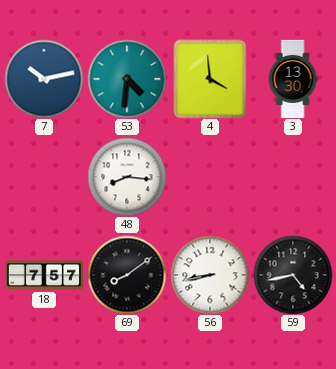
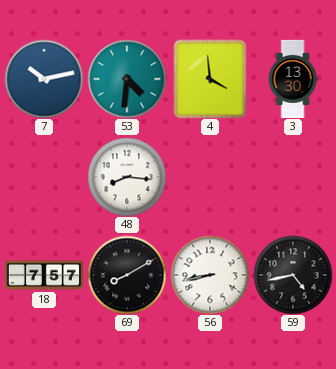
69: 8:09 -> 8:10
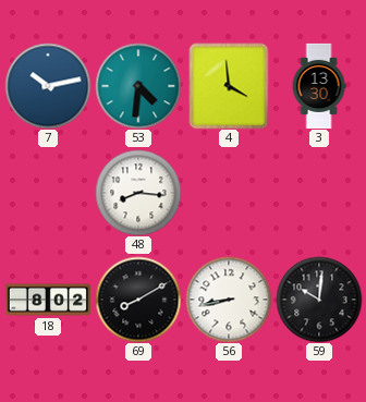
18: 7:57 -> 8:02
59: 4:43 -> 10:01
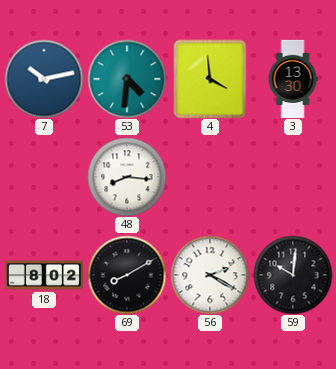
56: 8:43 -> 2:20
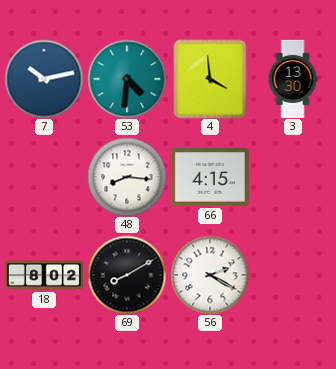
66: none -> 4:15
59: 10:01 -> none
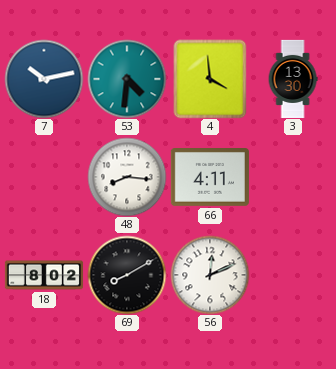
66: 4:15 -> 4:11
56: 2:20 -> 12:11
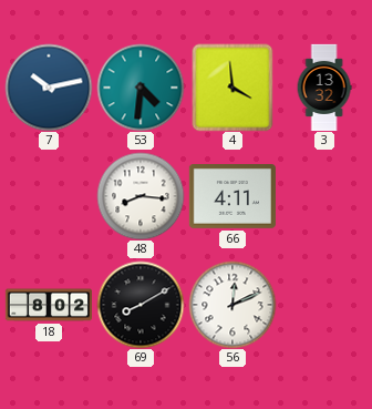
3: 13:30 -> 13:32
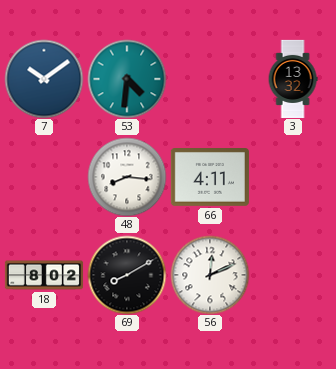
7: 10:13 -> 10:09
4: 3:59 -> none
